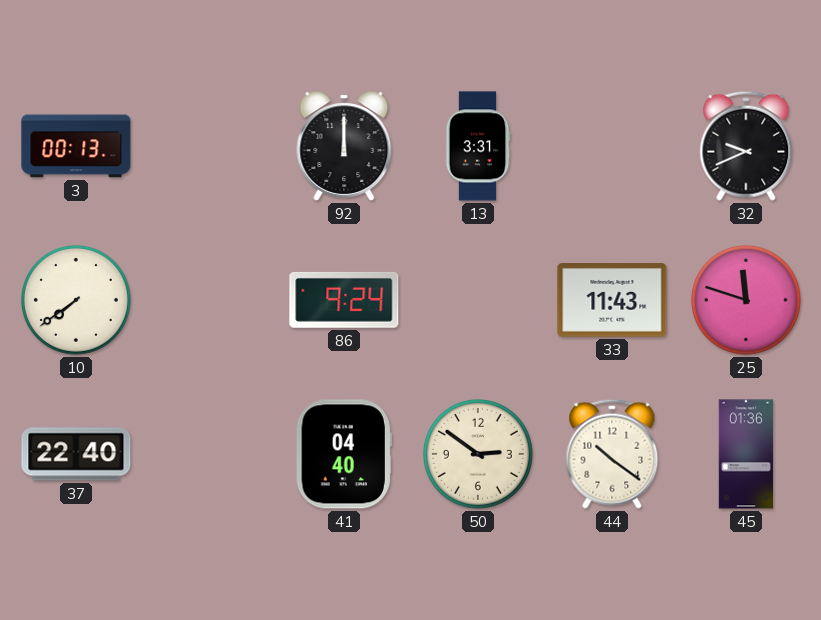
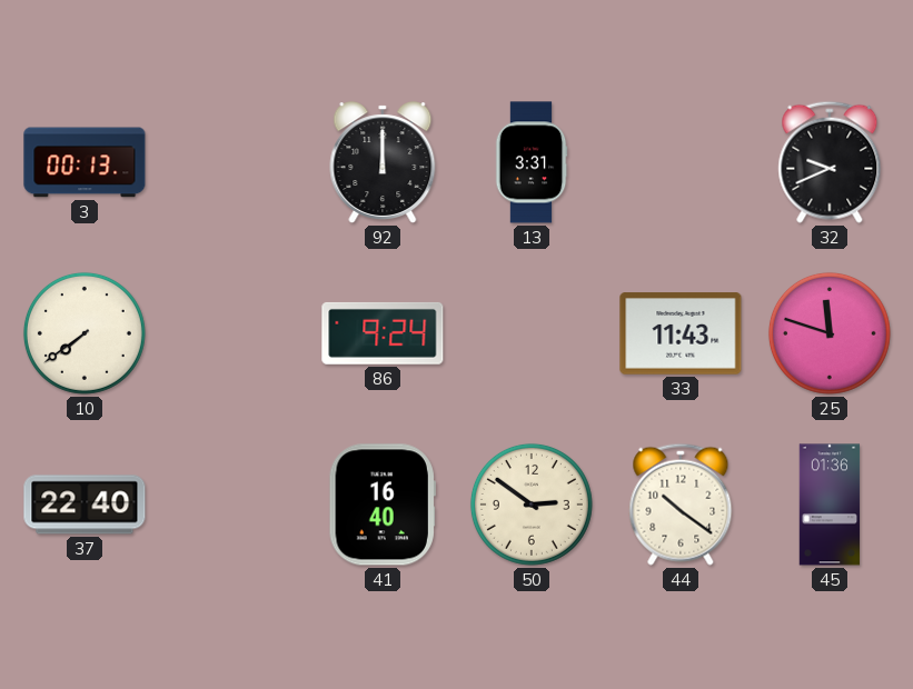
41: 04:40 -> 16:40
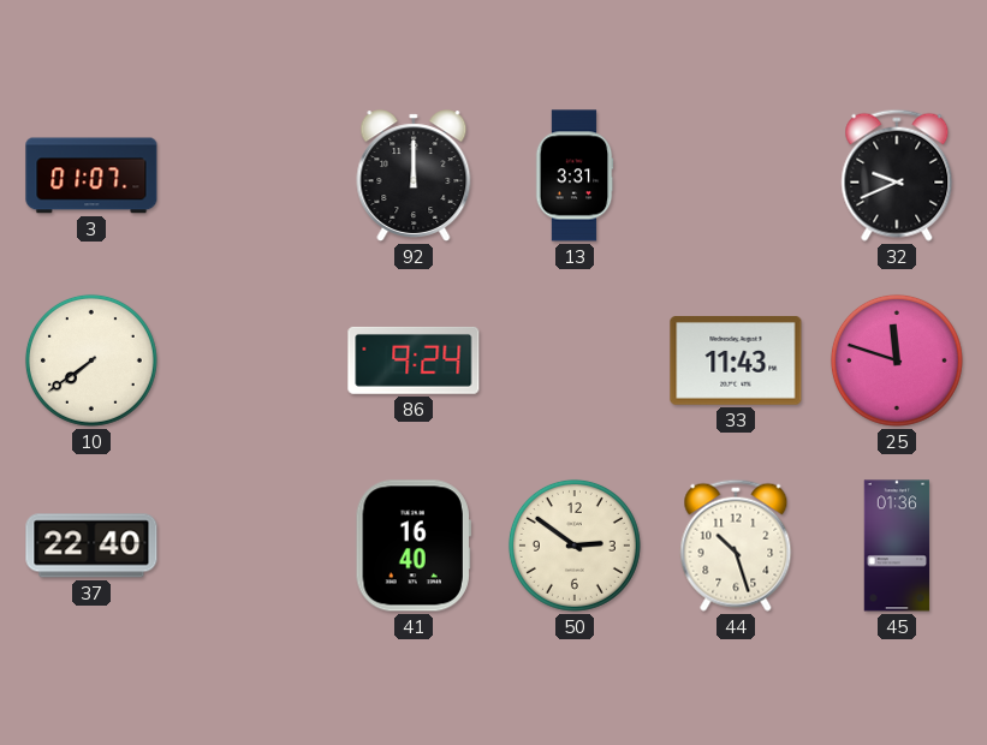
3: 00:13 -> 01:07
44: 10:21 -> 10:27
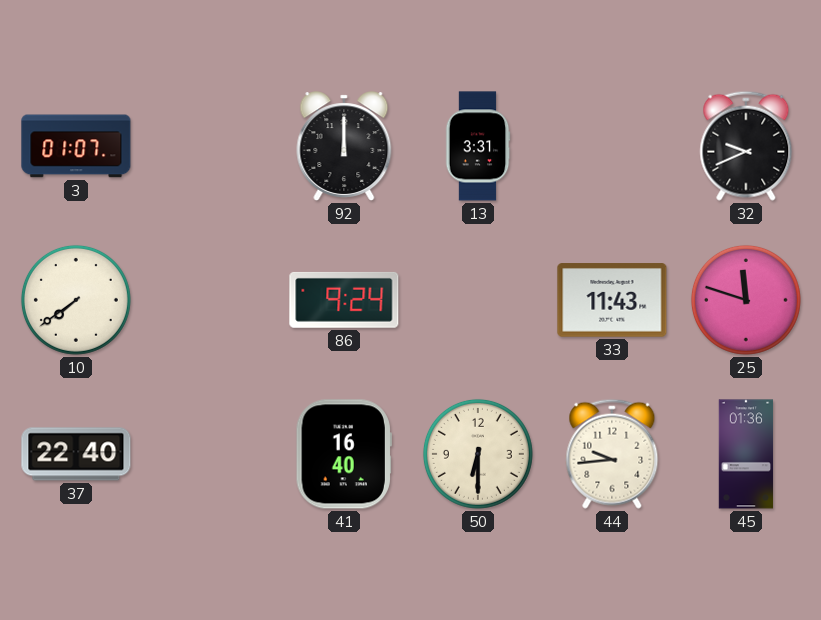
50: 2:51 -> 6:30
44: 10:27 -> 9:44
